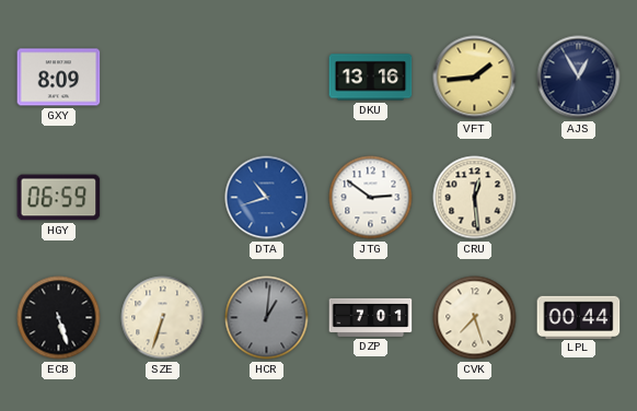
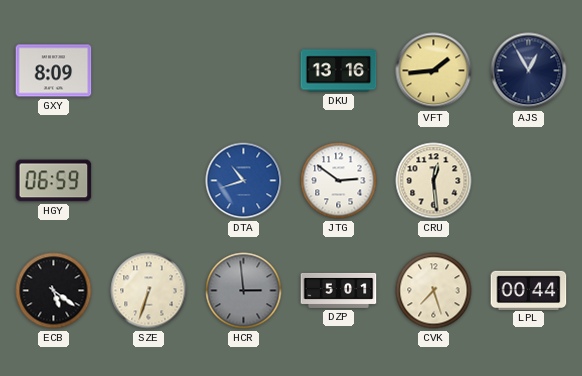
ECB: 5:27 -> 5:21
HCR: 1:01 -> 2:59
DZP: 7:01 -> 5:01
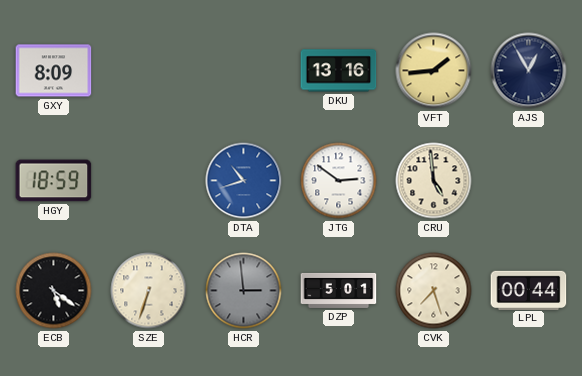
HGY: 06:59 -> 18:59
CRU: 12:29 -> 4:59
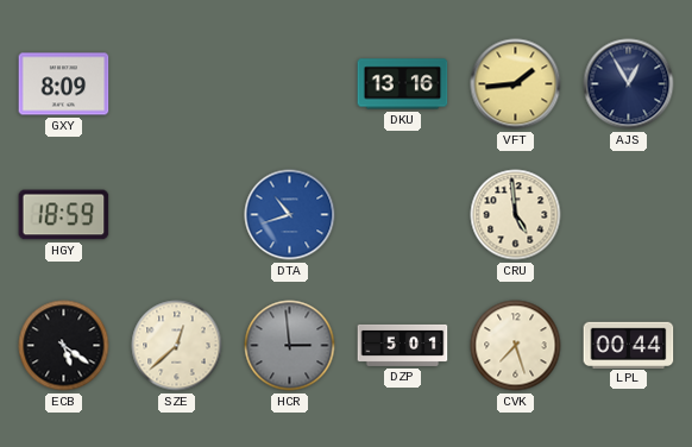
JTG: 2:51 -> none
SZE: 6:33 -> 12:38
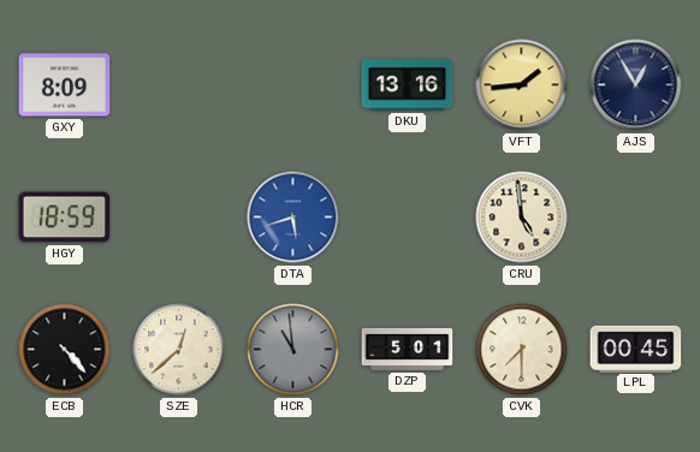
DTA: 10:42 -> 5:42
ECB: 5:21 -> 4:23
HCR: 2:59 -> 10:59
CVK: 7:27 -> 7:30
LPL: 00:44 -> 00:45
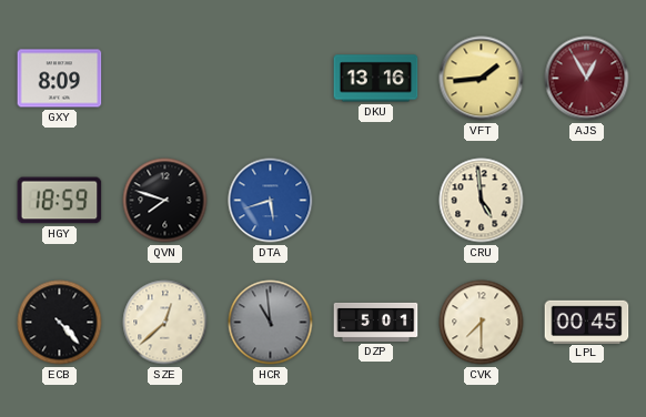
AJS dial: navy -> burgundy
QVN: none -> 7:48
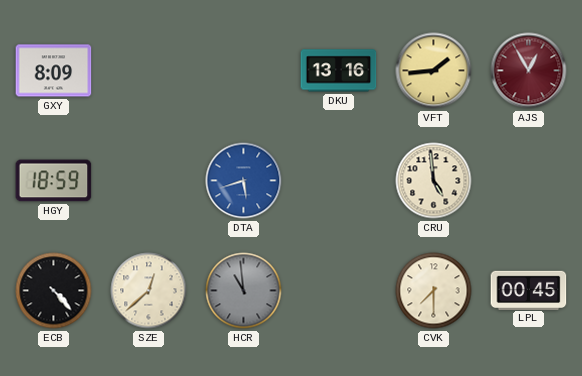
QVN: 7:48 -> none
DZP: 5:01 -> none
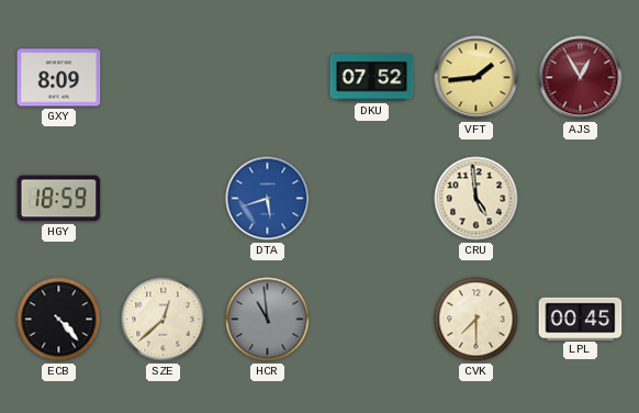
DKU: 13:16 -> 07:52
